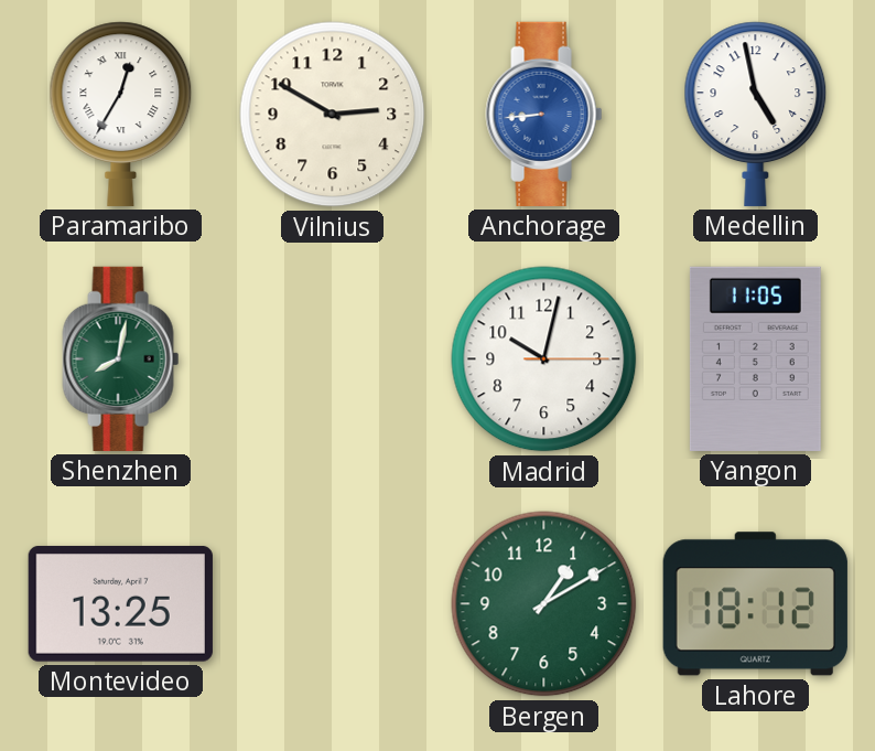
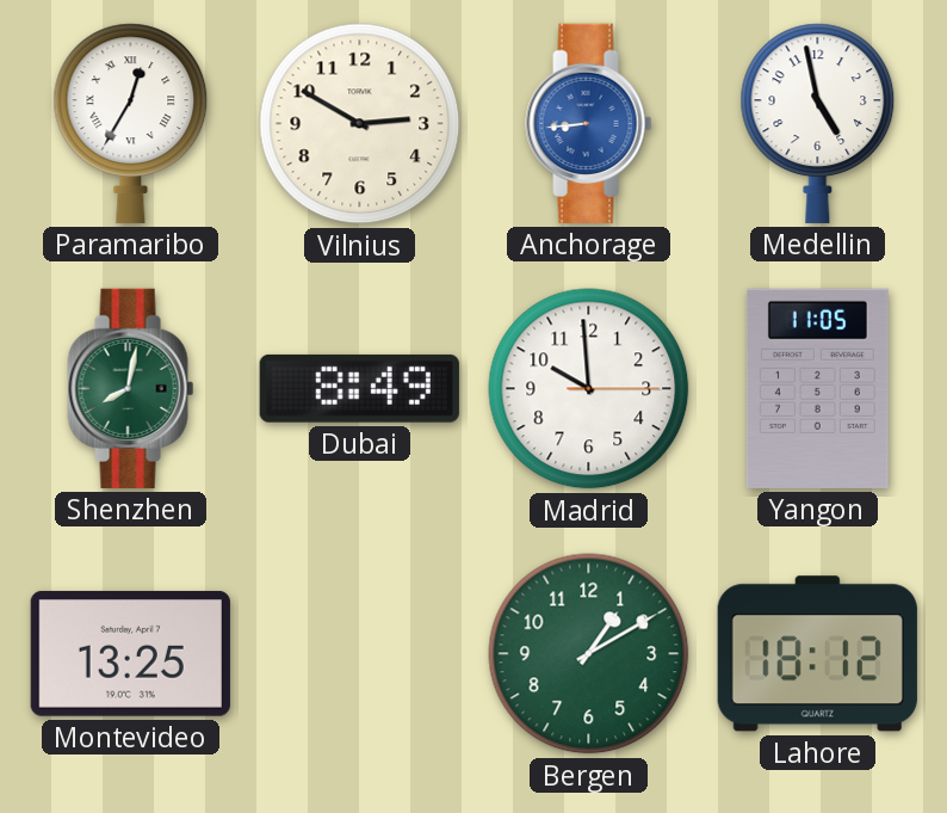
Dubai: none -> 8:49
Madrid: 10:02 -> 9:59
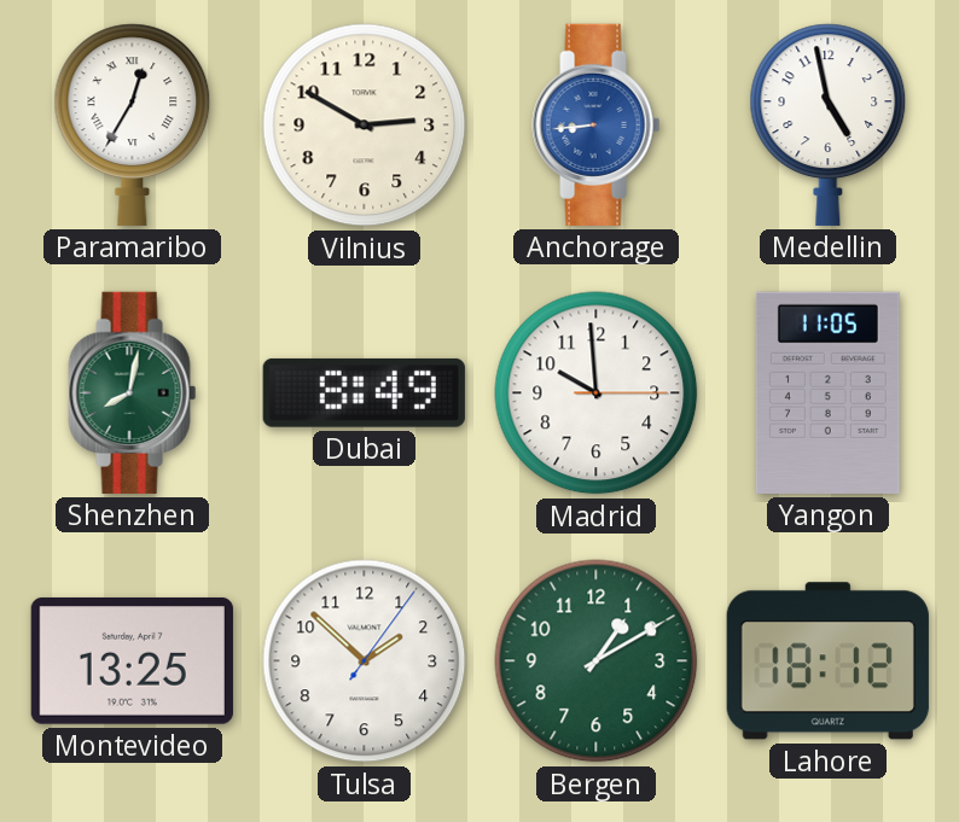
Tulsa: none -> 1:52
